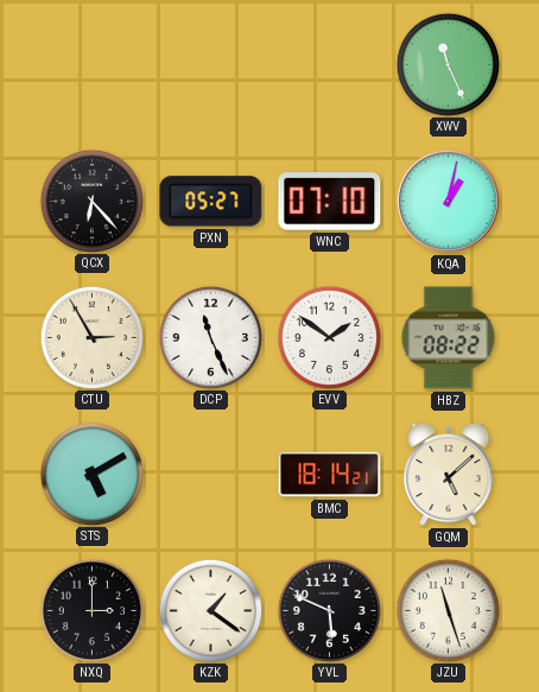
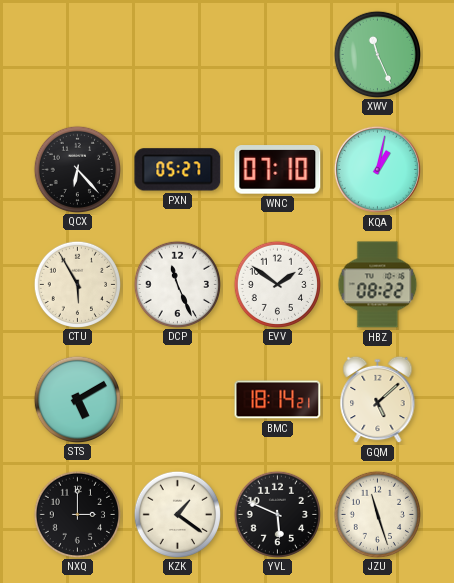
CTU: 2:55 -> 5:55
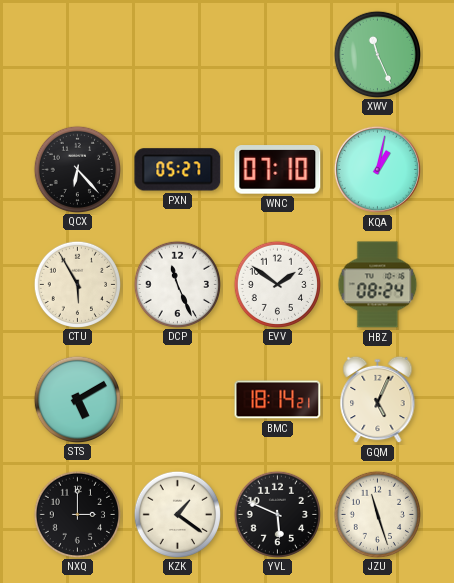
HBZ: 08:22 -> 08:24
GQM: 5:08 -> 5:04
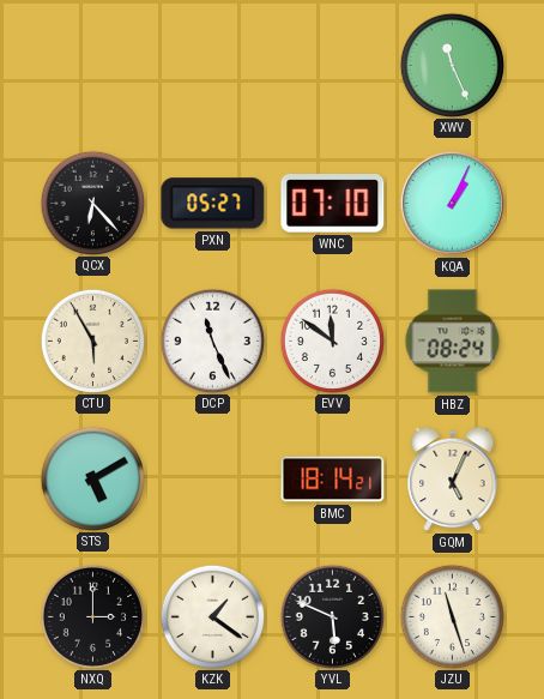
KQA: 1:02 -> 1:04
EVV: 1:51 -> 11:51
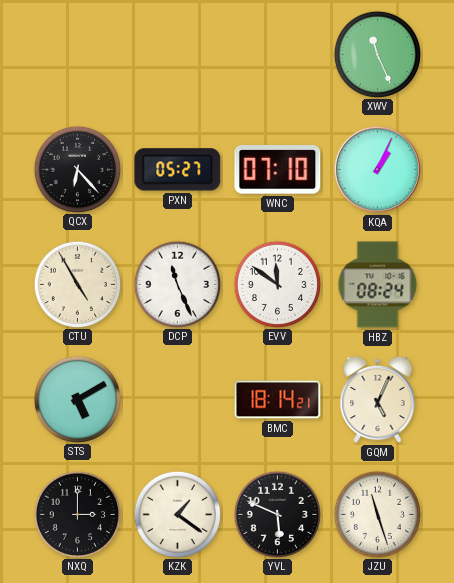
CTU: 5:55 -> 4:55
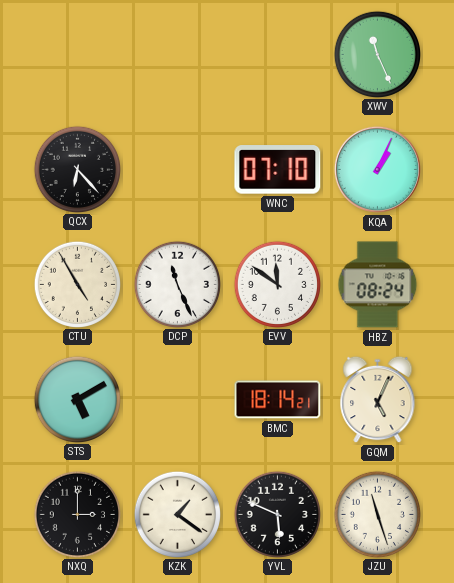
PXN: 05:27 -> none
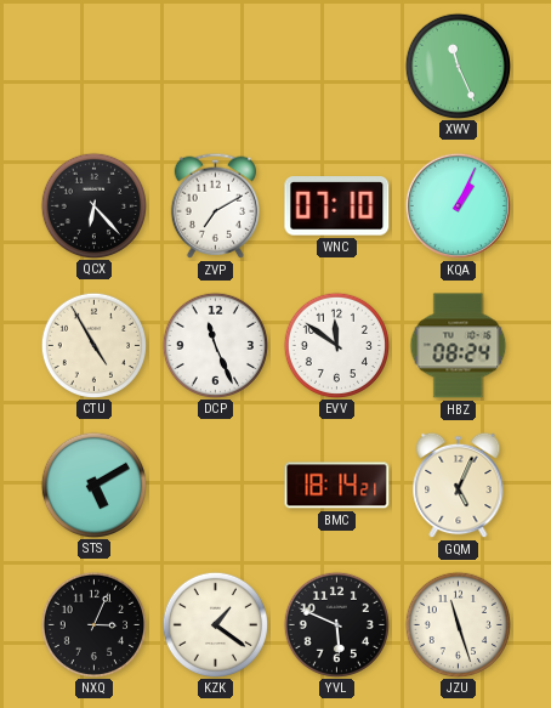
ZVP: none -> 7:10
NXQ: 3:00 -> 3:04
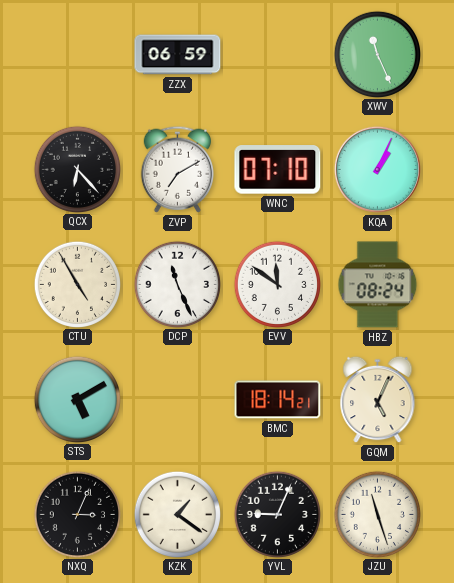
ZZX: none -> 06:59
YVL: 5:49 -> 9:04
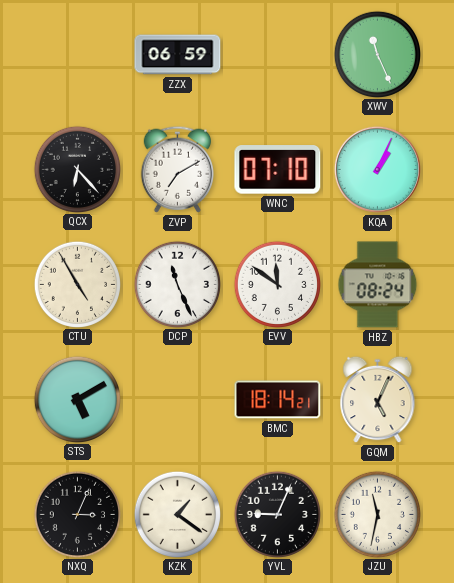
JZU: 11:27 -> 11:32
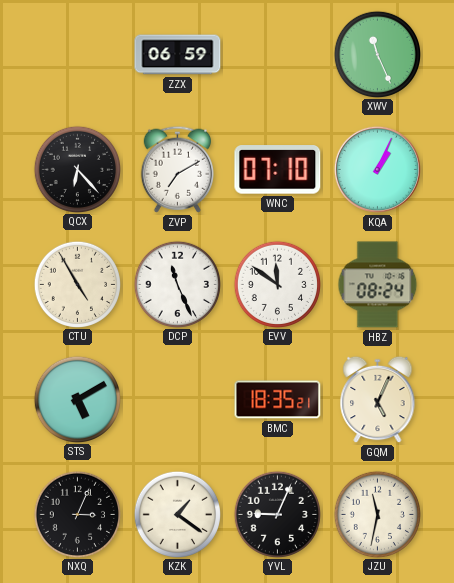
BMC: 18:14 -> 18:35
